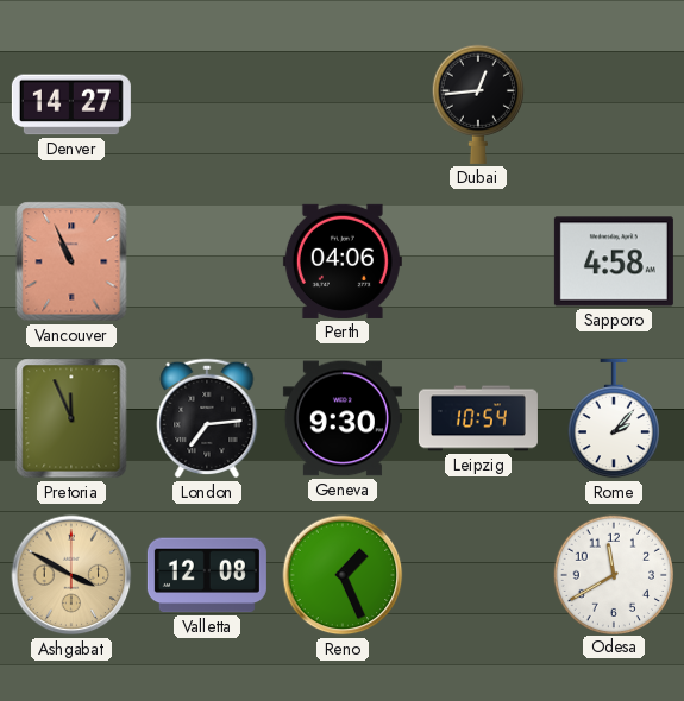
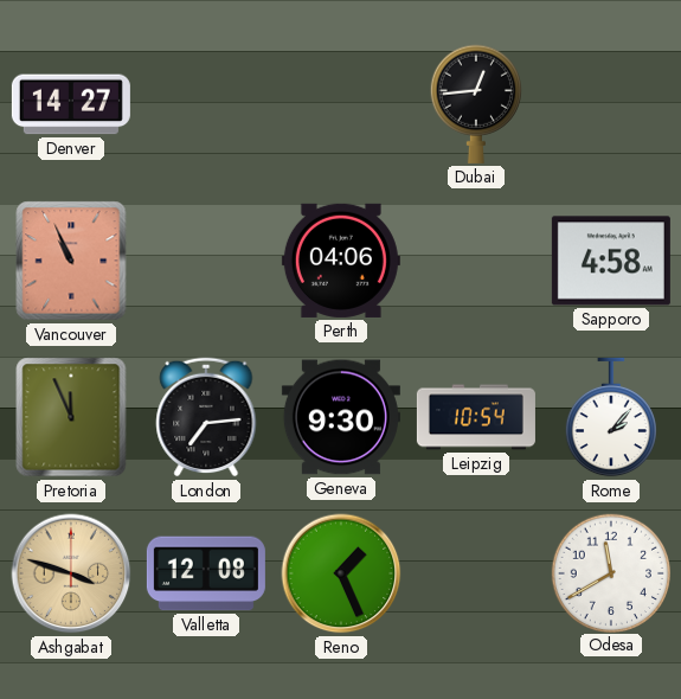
Ashgabat: 3:50 -> 3:48
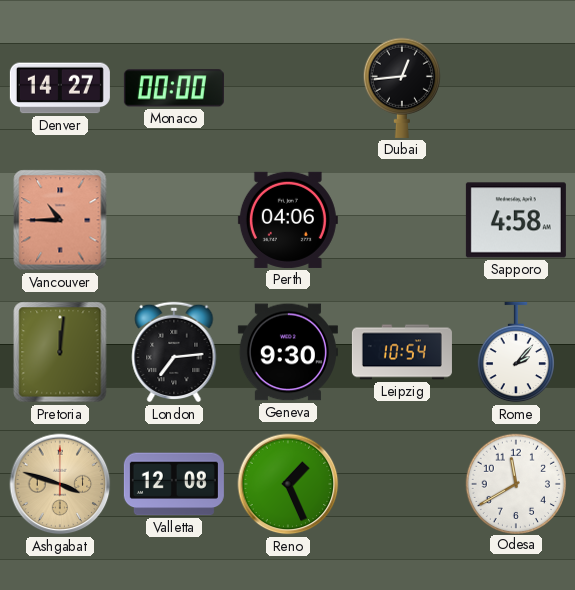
Monaco: none -> 00:00
Vancouver: 10:56 -> 10:45
Pretoria: 11:56 -> 12:01
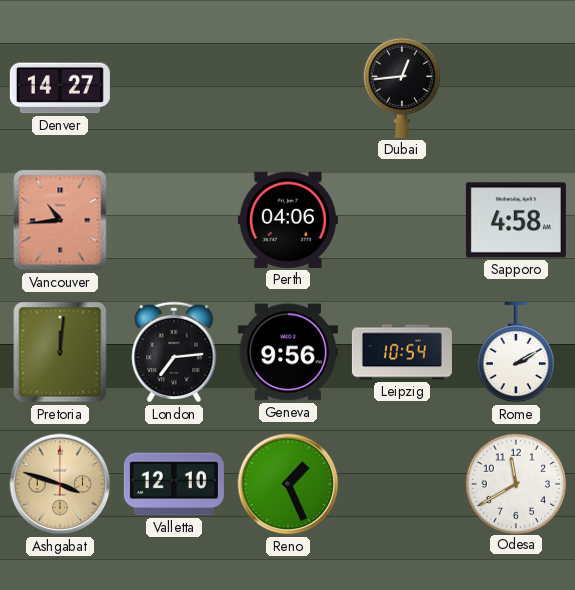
Monaco: 00:00 -> none
Vancouver: 10:45 -> 10:44
Geneva: 9:30 -> 9:56
Rome: 2:07 -> 2:10
Valletta: 12:08 -> 12:10
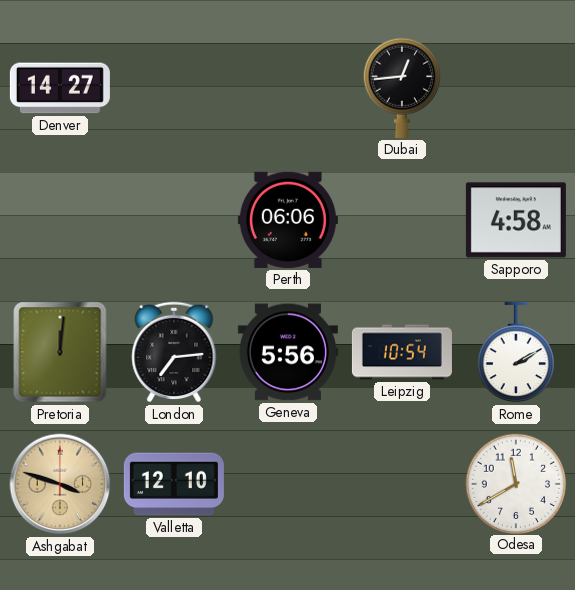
Vancouver: 10:44 -> none
Perth: 04:06 -> 06:06
Geneva: 9:56 -> 5:56
Reno: 1:26 -> none
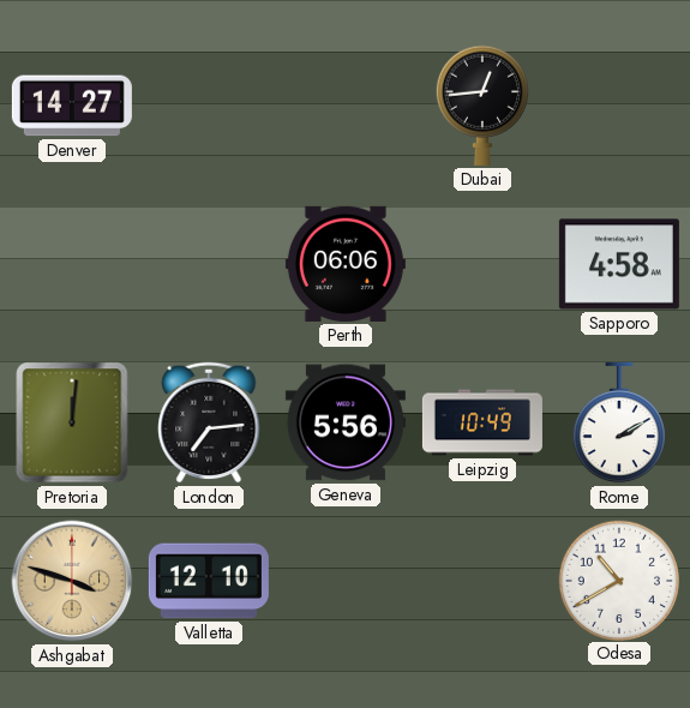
Leipzig: 10:54 -> 10:49
Odesa: 11:40 -> 10:40
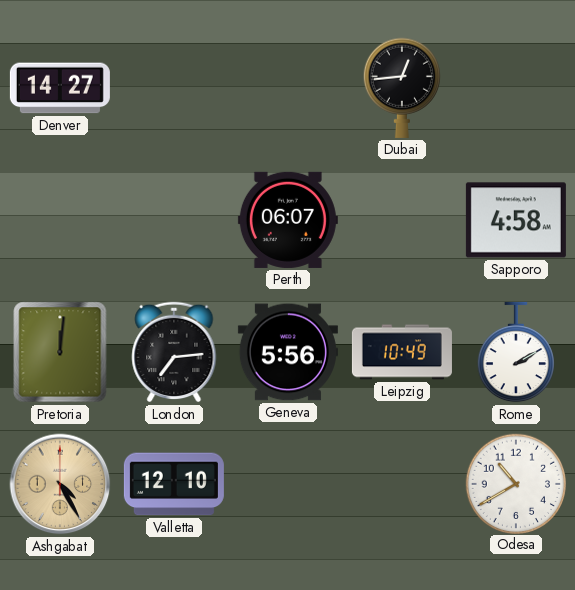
Perth: 06:06 -> 06:07
Ashgabat: 3:48 -> 4:25
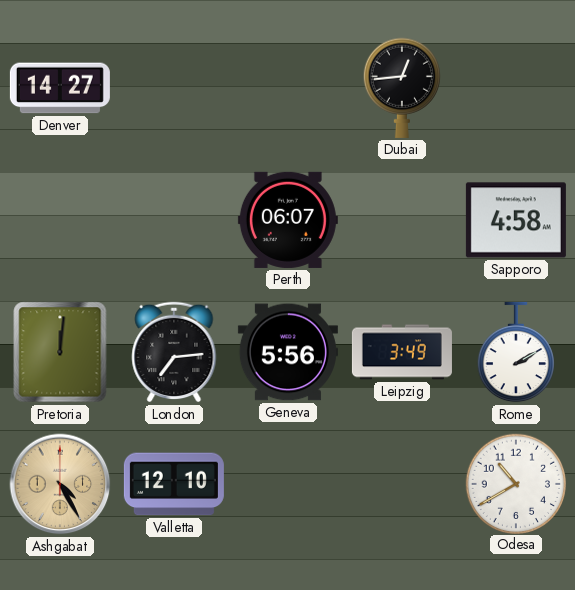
Leipzig: 10:49 -> 3:49
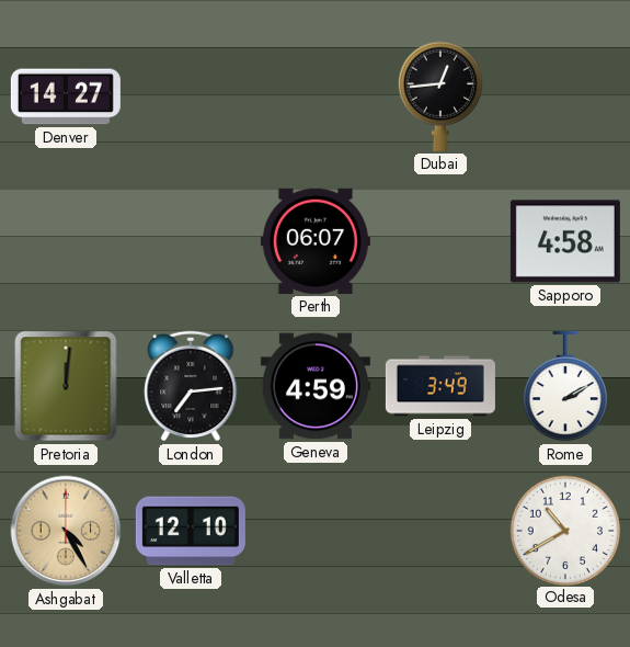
Geneva: 5:56 -> 4:59
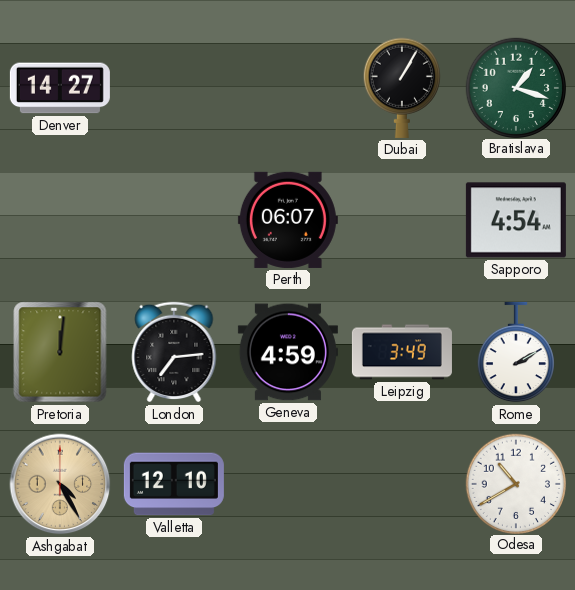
Dubai: 12:44 -> 1:05
Bratislava: none -> 1:18
Sapporo: 4:58 -> 4:54
